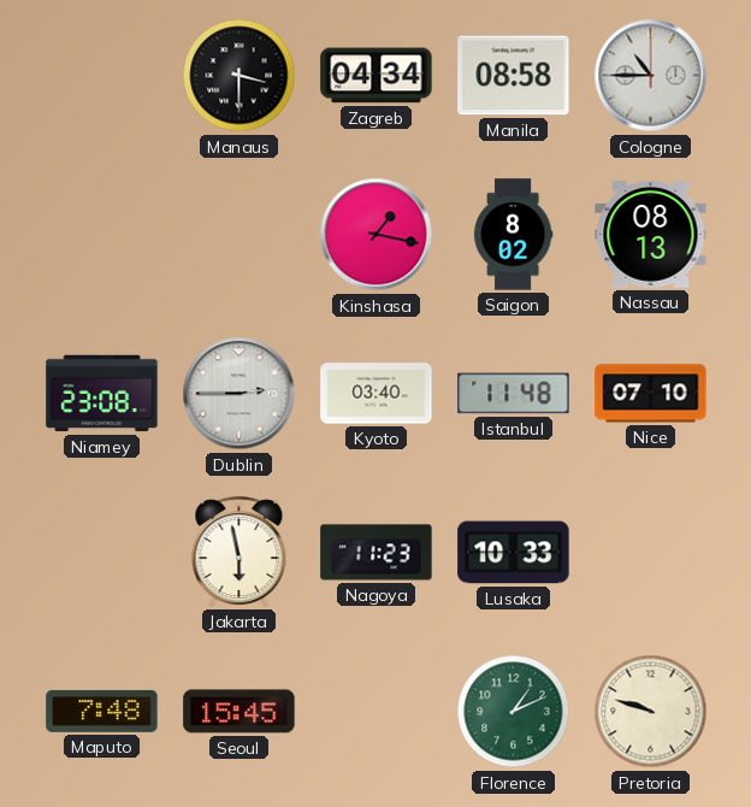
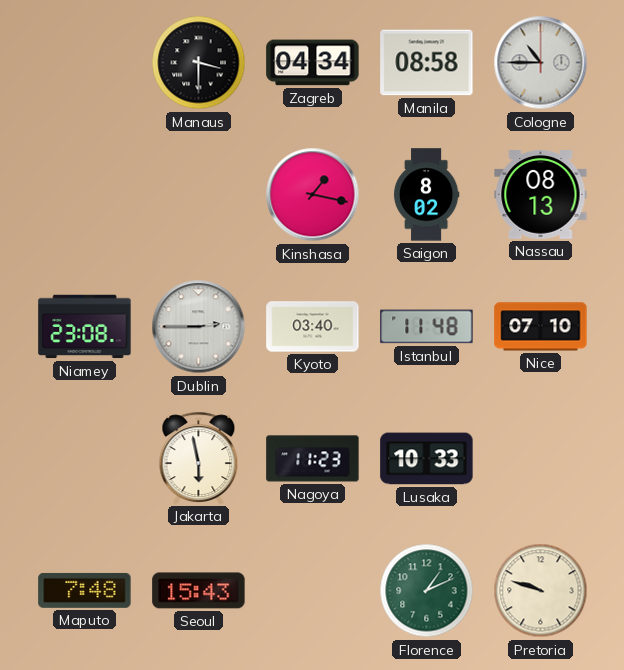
Seoul: 15:45 -> 15:43
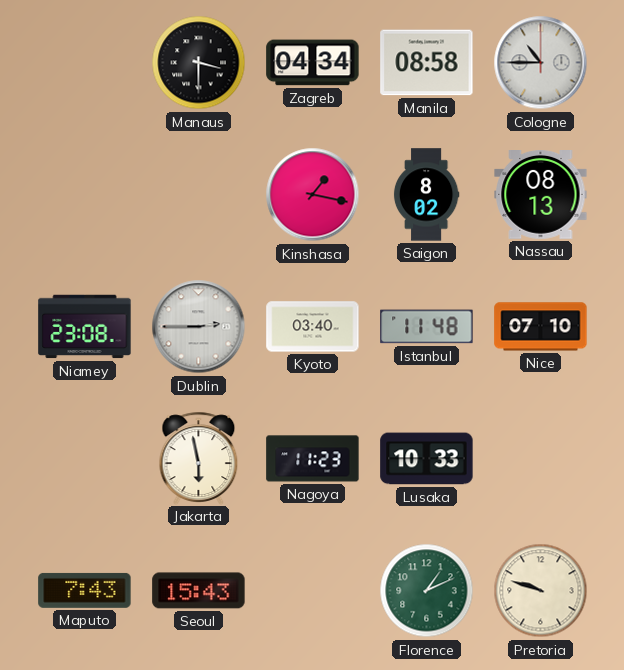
Maputo: 7:48 -> 7:43
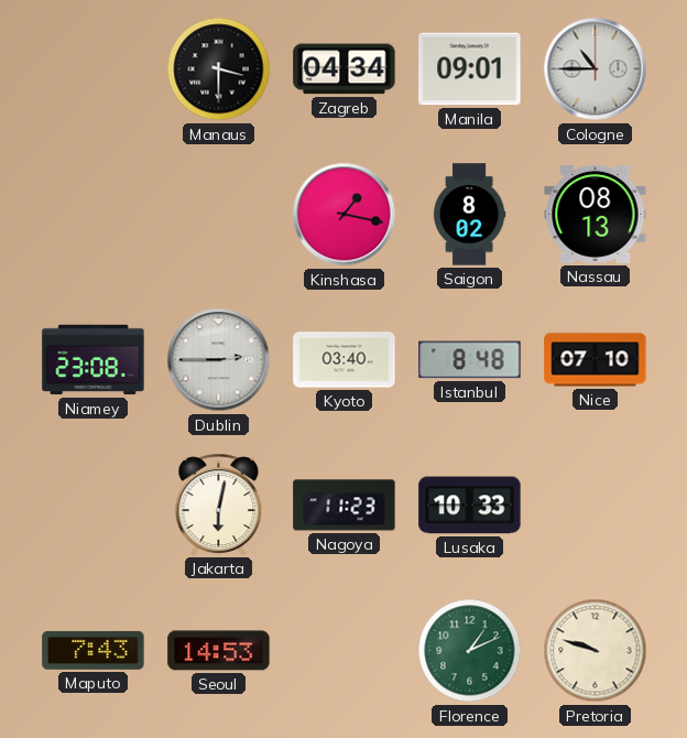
Manila: 08:58 -> 09:01
Istanbul: 11:48 -> 8:48
Jakarta: 5:58 -> 6:02
Seoul: 15:43 -> 14:53
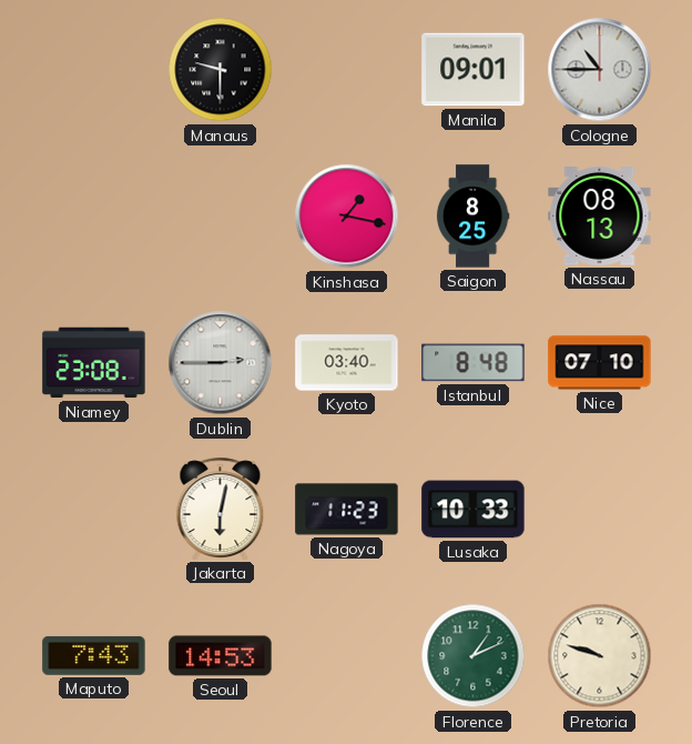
Manaus: 3:30 -> 9:30
Zagreb: 04:34 -> none
Saigon: 8:02 -> 8:25
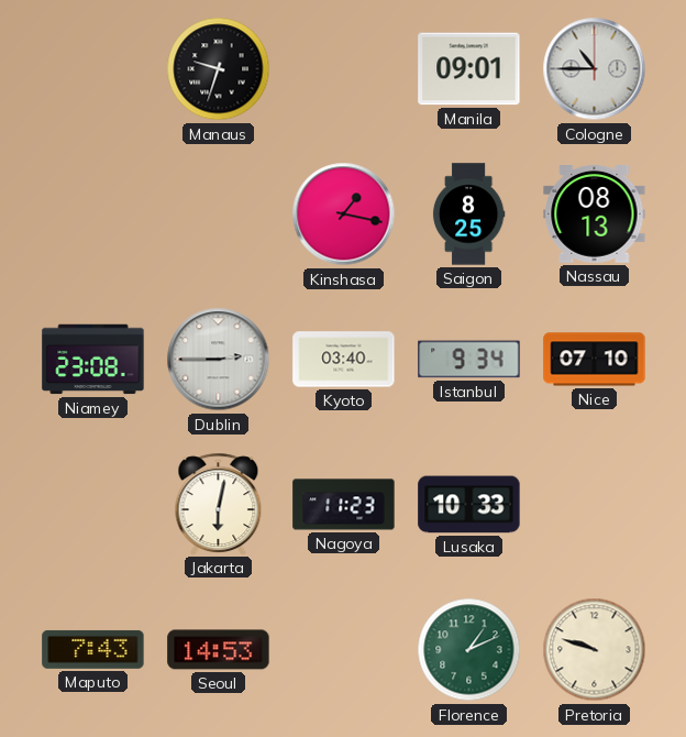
Manaus: 9:30 -> 9:33
Istanbul: 8:48 -> 9:34
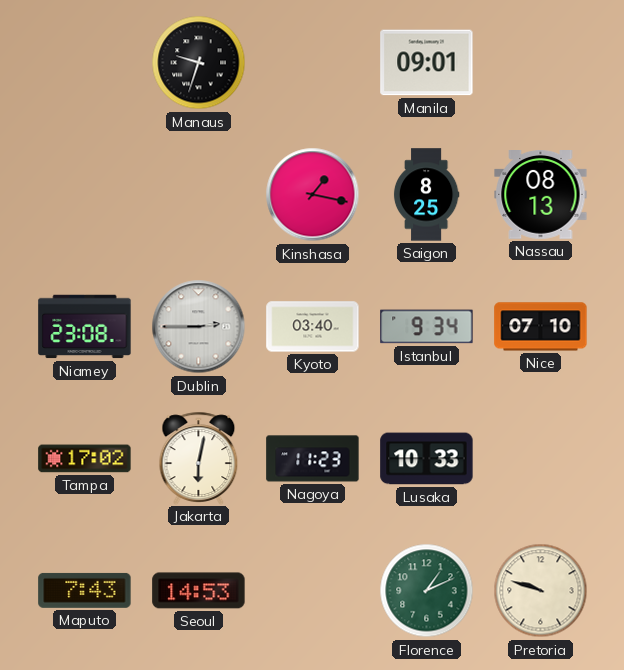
Cologne: 10:45 -> none
Tampa: none -> 17:02
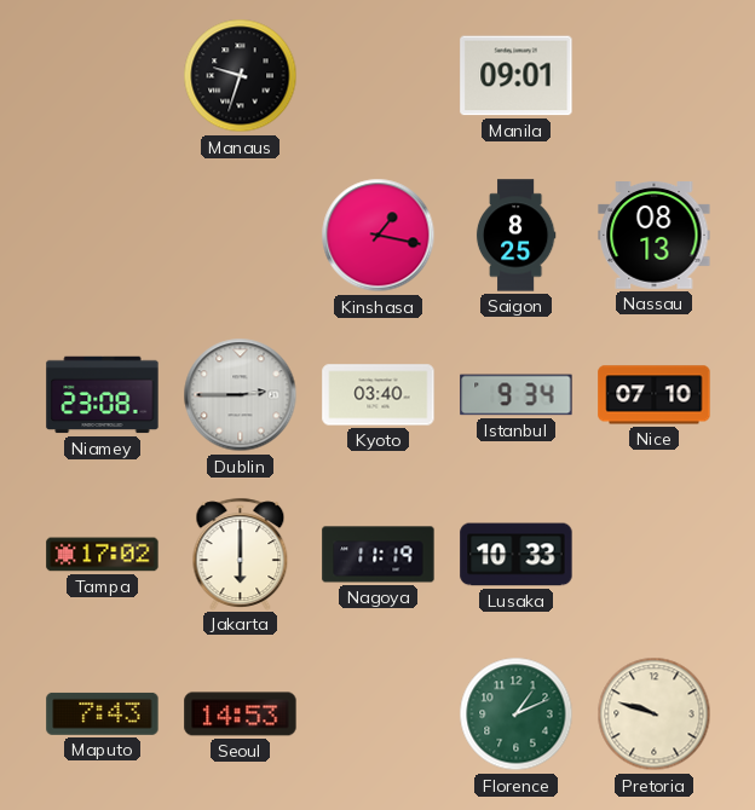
Jakarta: 6:02 -> 6:00
Nagoya: 11:23 -> 11:19
